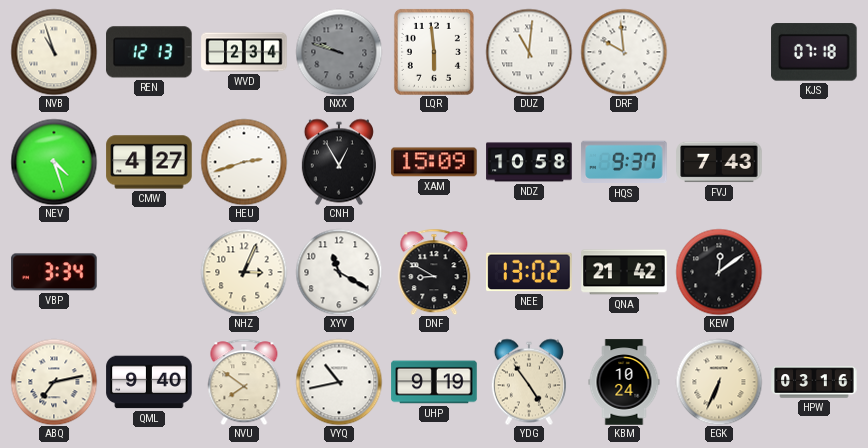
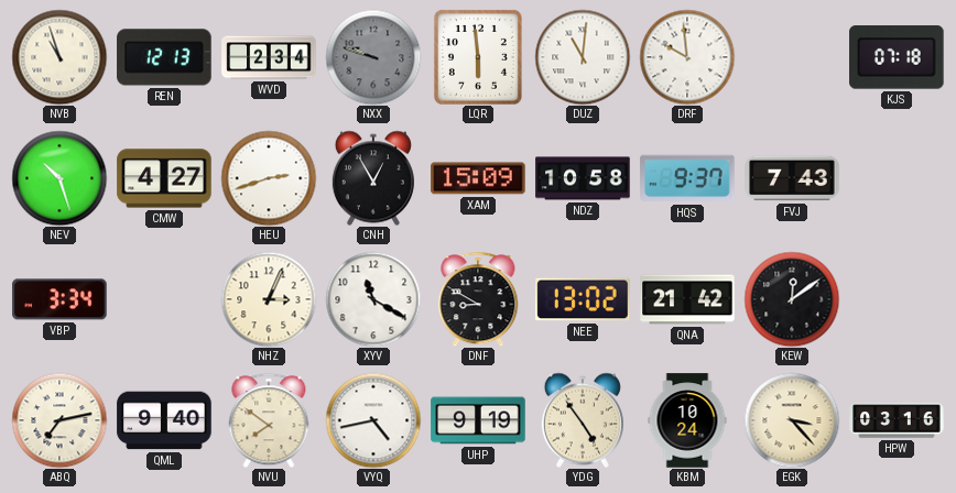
NEV: 4:27 -> 10:27
VYQ: 10:43 -> 4:43
EGK: 6:34 -> 3:23
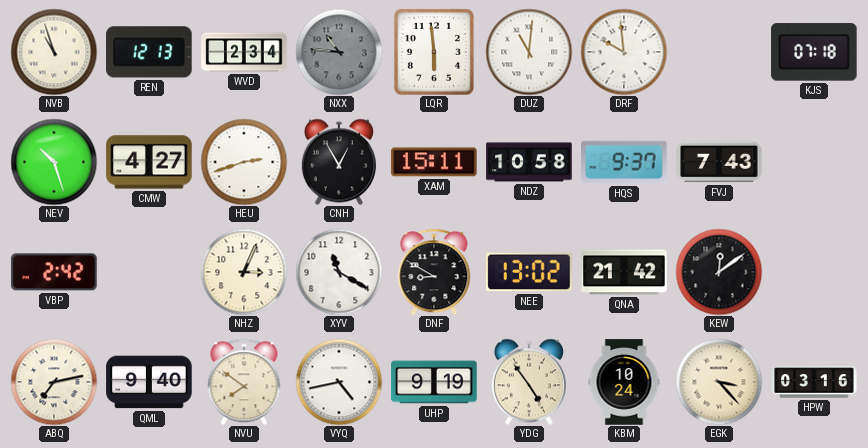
NXX: 9:48 -> 10:46
XAM: 15:09 -> 15:11
VBP: 3:34 -> 2:42
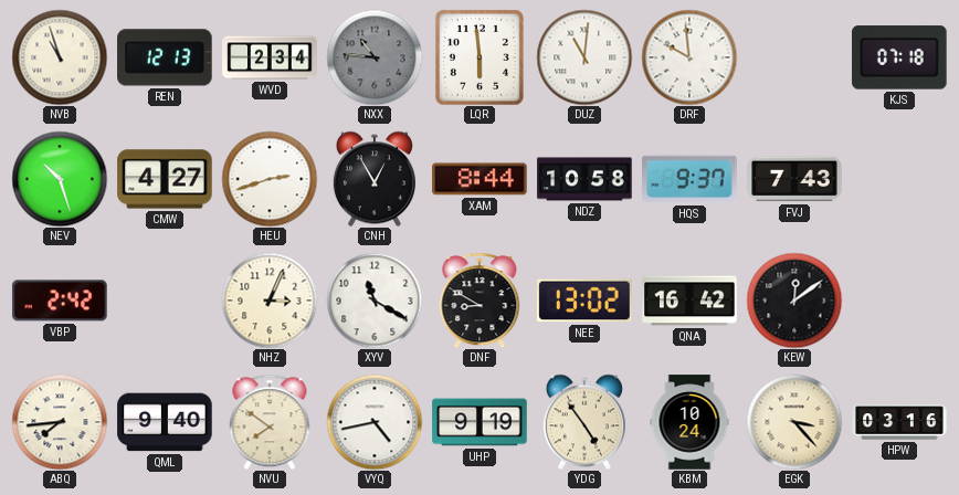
XAM: 15:11 -> 8:44
QNA: 21:42 -> 16:42
ABQ: 7:13 -> 7:44
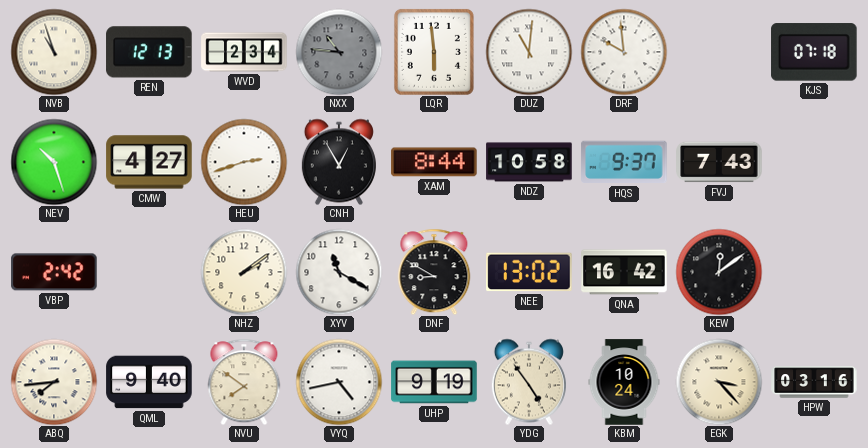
NHZ: 3:04 -> 2:09
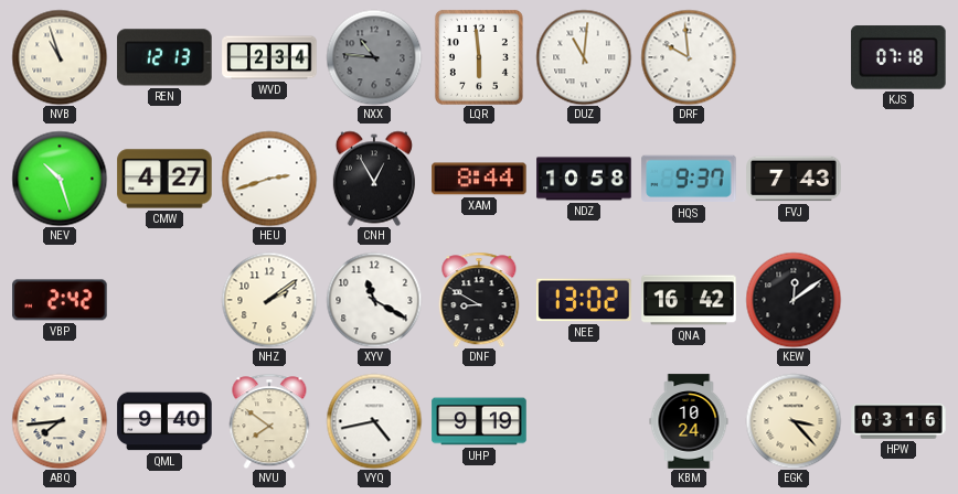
YDG: 4:54 -> none
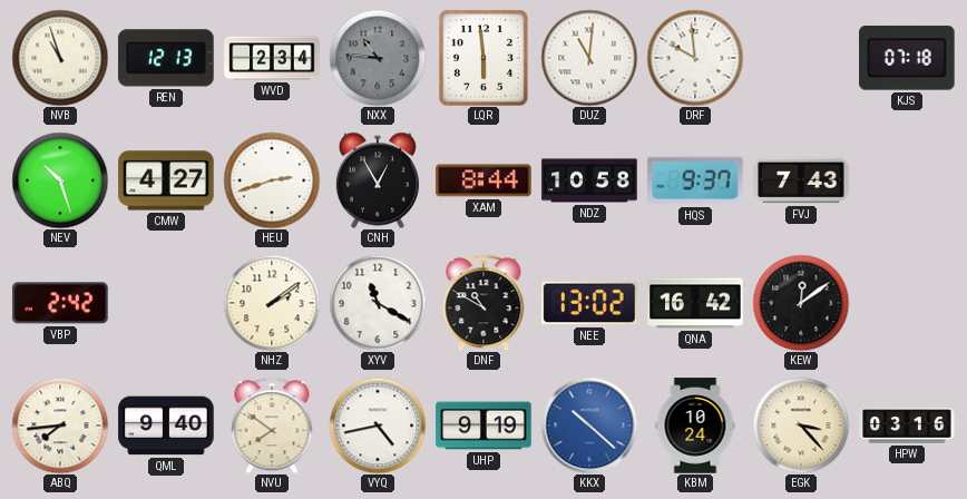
DNF: 8:50 -> 10:50
KKX: none -> 10:22
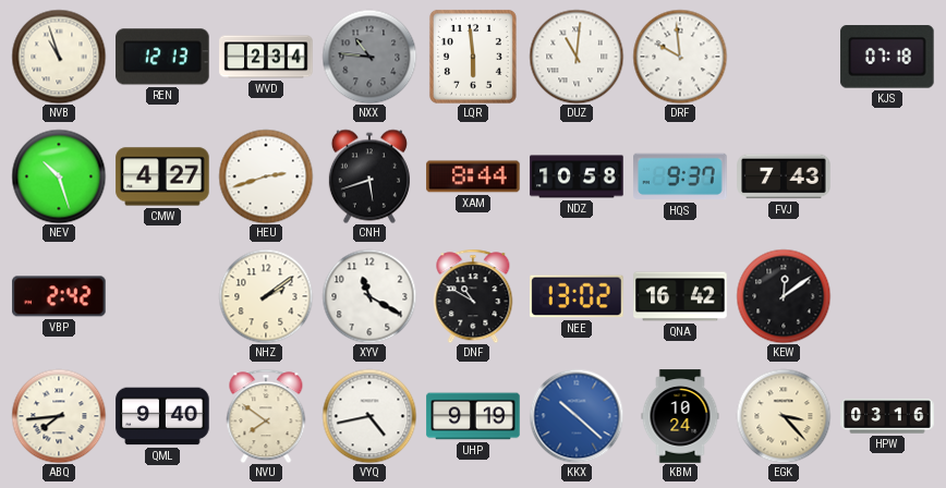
CNH: 12:55 -> 5:42
